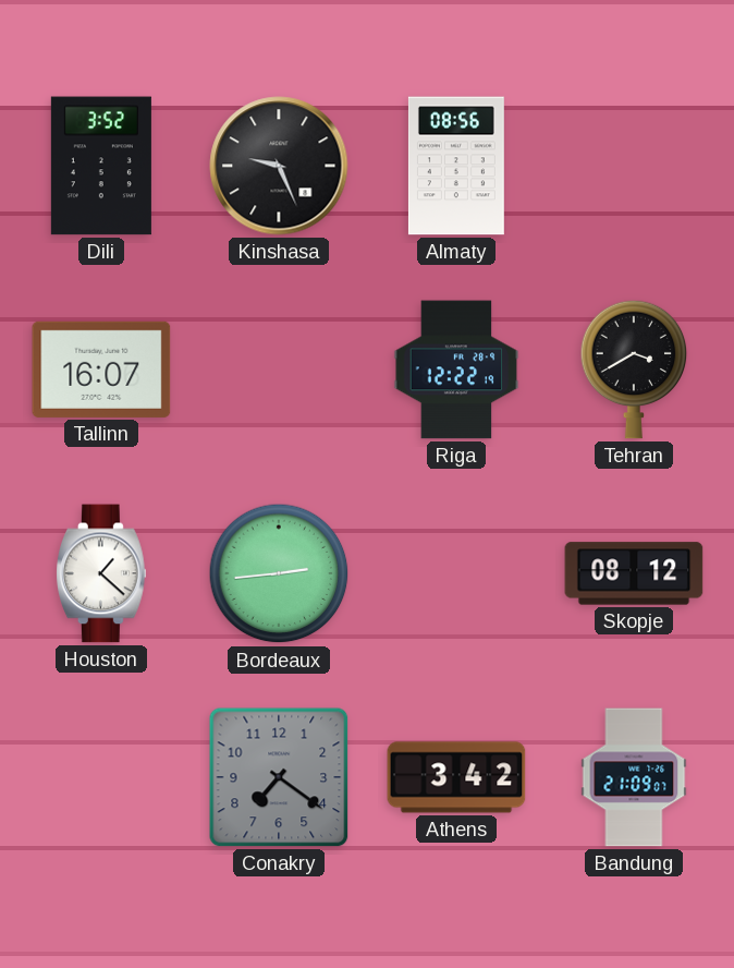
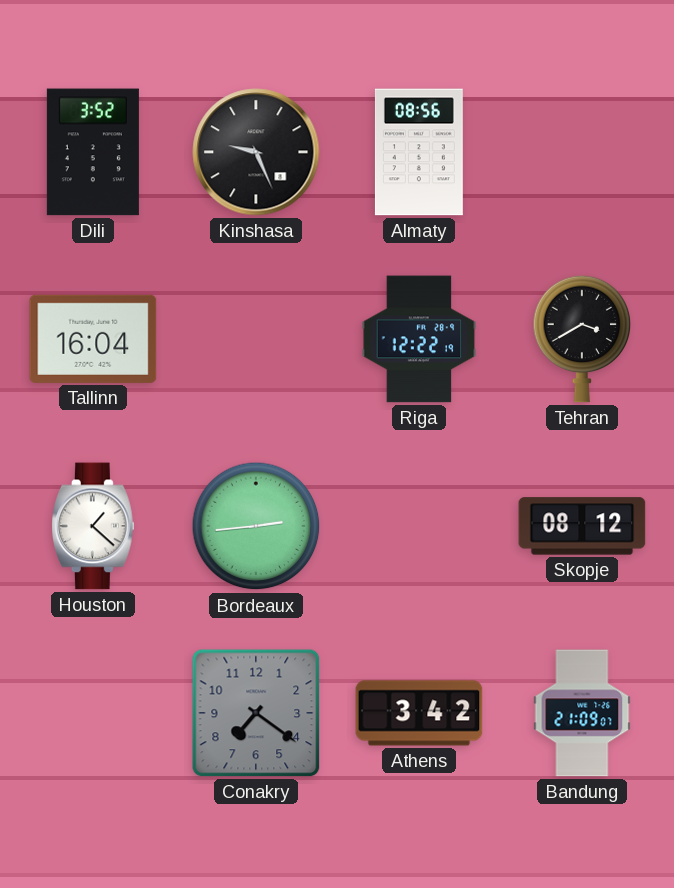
Tallinn: 16:07 -> 16:04
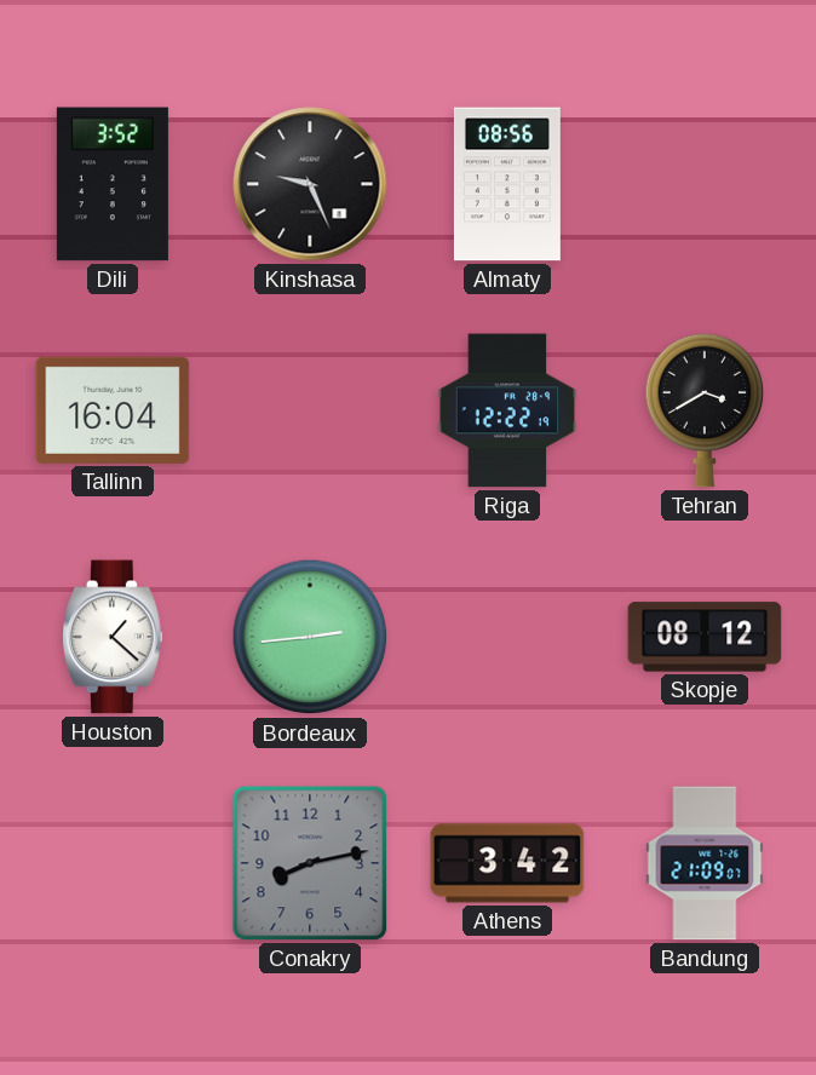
Conakry: 7:21 -> 8:13
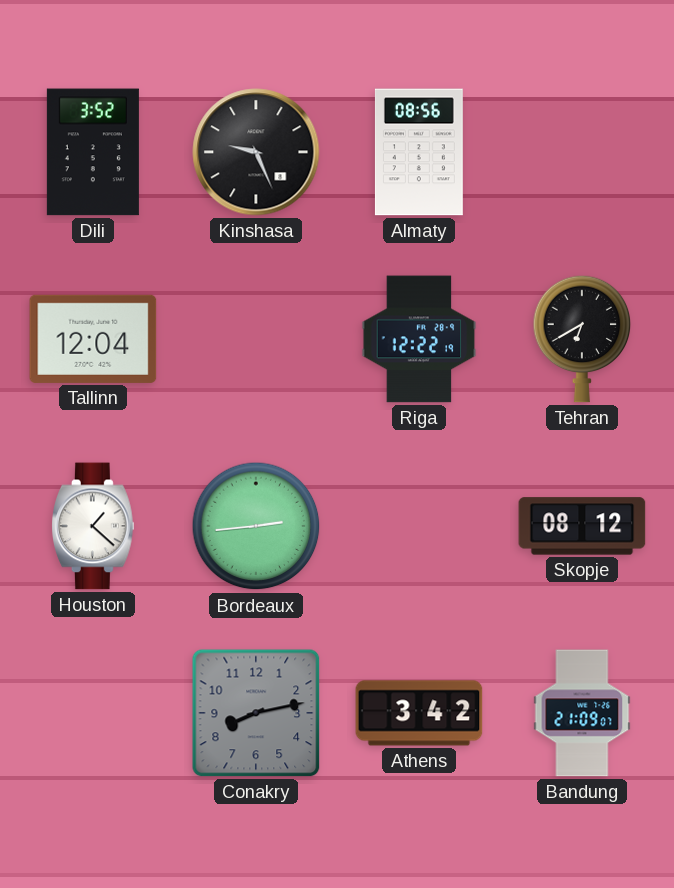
Tallinn: 16:04 -> 12:04
Tehran: 3:40 -> 6:40
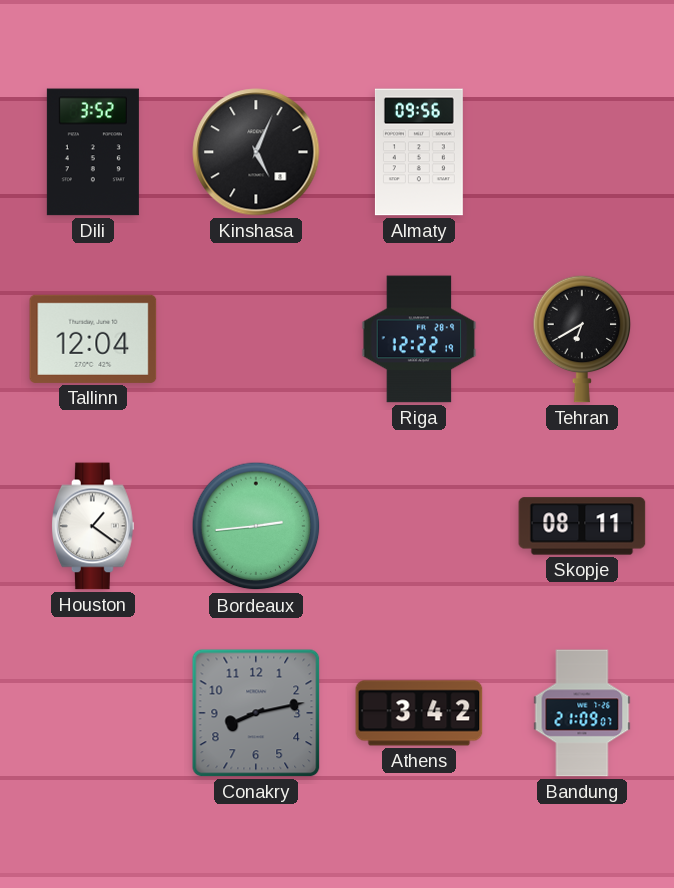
Kinshasa: 9:26 -> 5:04
Almaty: 08:56 -> 09:56
Houston: 1:22 -> 1:21
Skopje: 08:12 -> 08:11
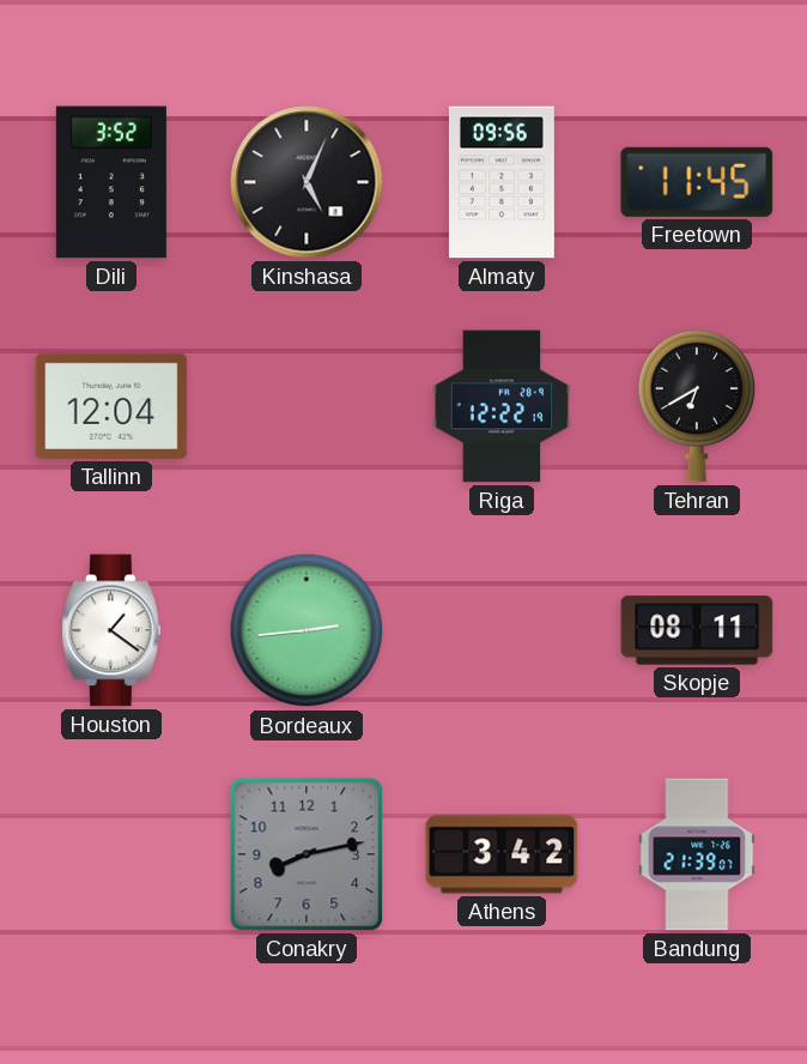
Freetown: none -> 11:45
Bandung: 21:09 -> 21:39
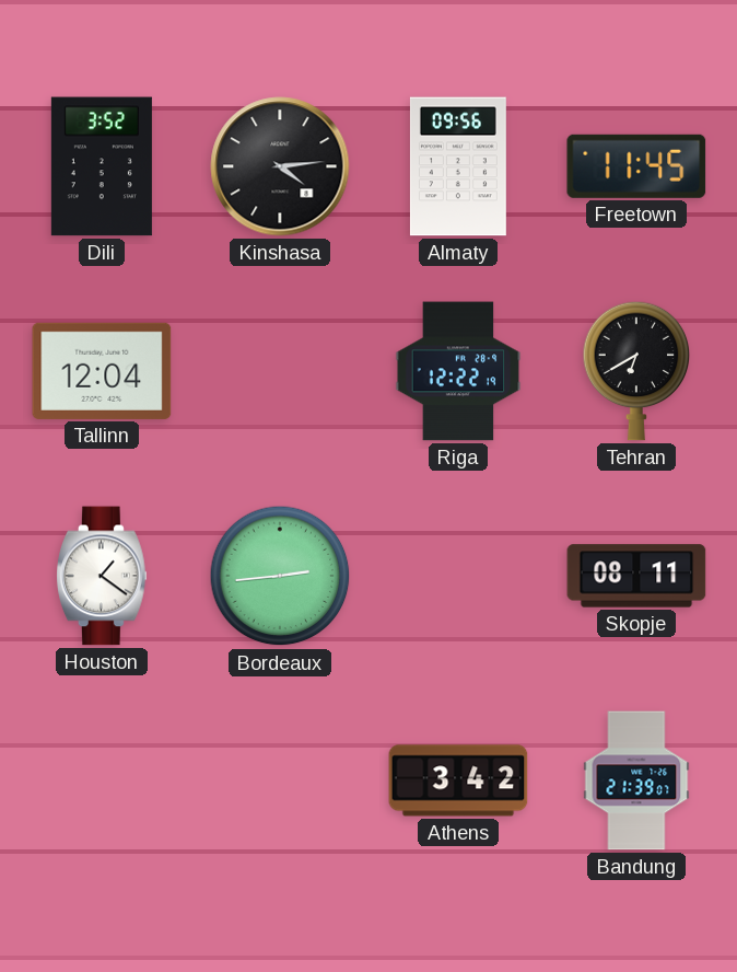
Kinshasa: 5:04 -> 4:14
Conakry: 8:13 -> none
